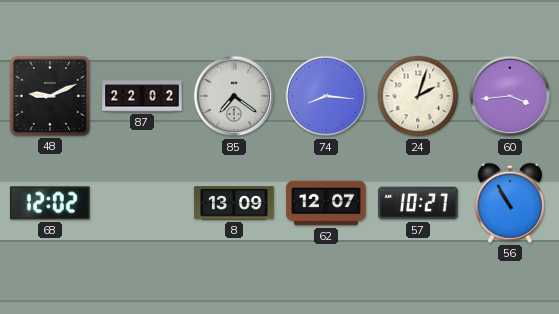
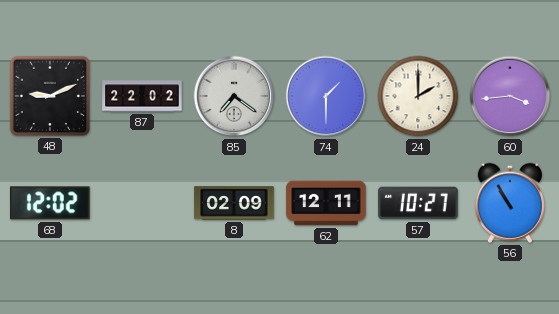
74: 8:16 -> 1:30
24: 2:03 -> 2:00
8: 13:09 -> 02:09
62: 12:07 -> 12:11
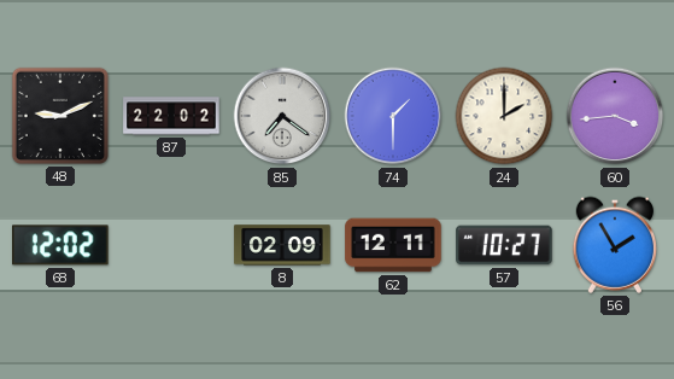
56: 10:55 -> 1:55
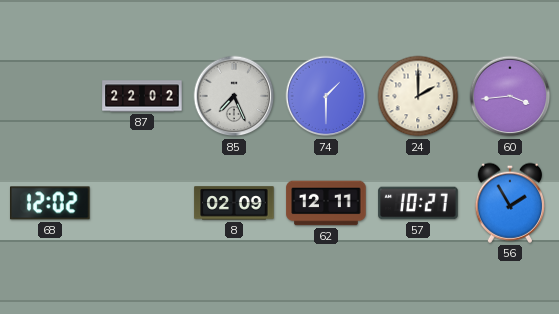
48: 9:11 -> none
85: 7:21 -> 7:26
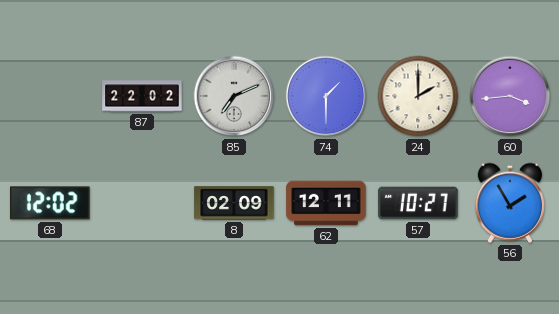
85: 7:26 -> 7:11
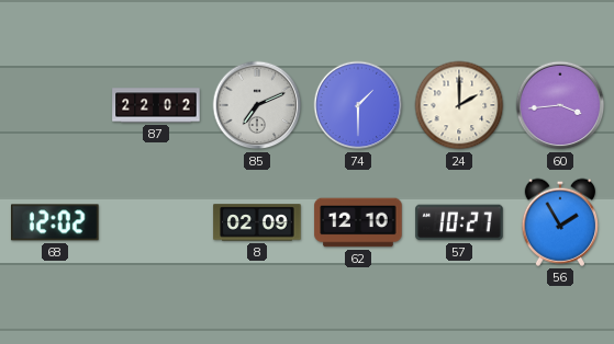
62: 12:11 -> 12:10
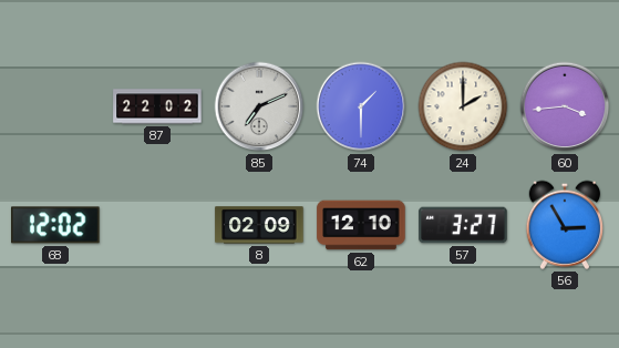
57: 10:27 -> 3:27
56: 1:55 -> 2:55
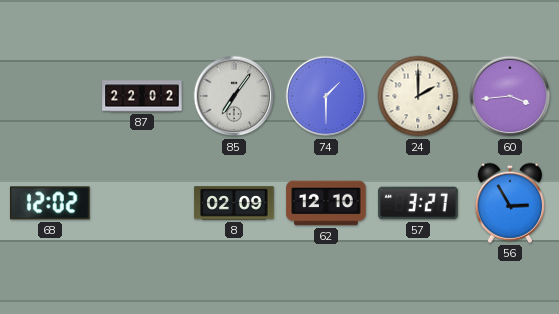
85: 7:11 -> 7:06
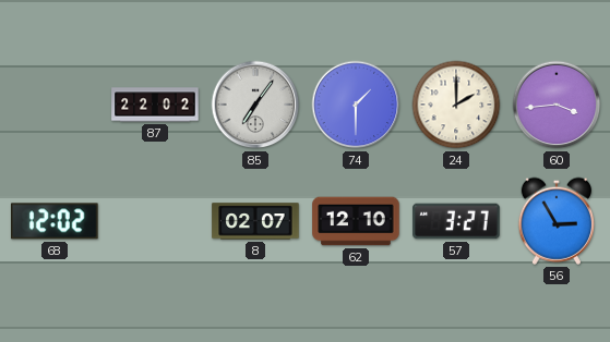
8: 02:09 -> 02:07
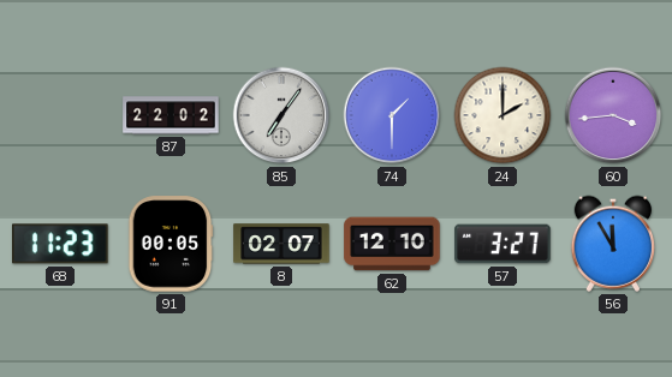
68: 12:02 -> 11:23
91: none -> 00:05
56: 2:55 -> 11:55
